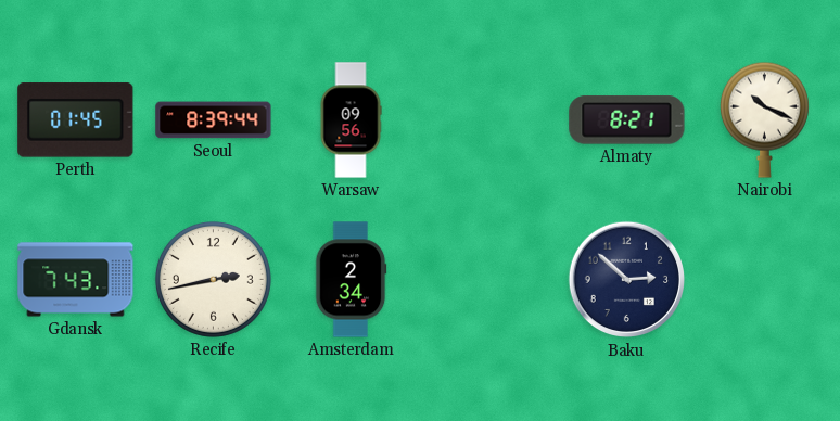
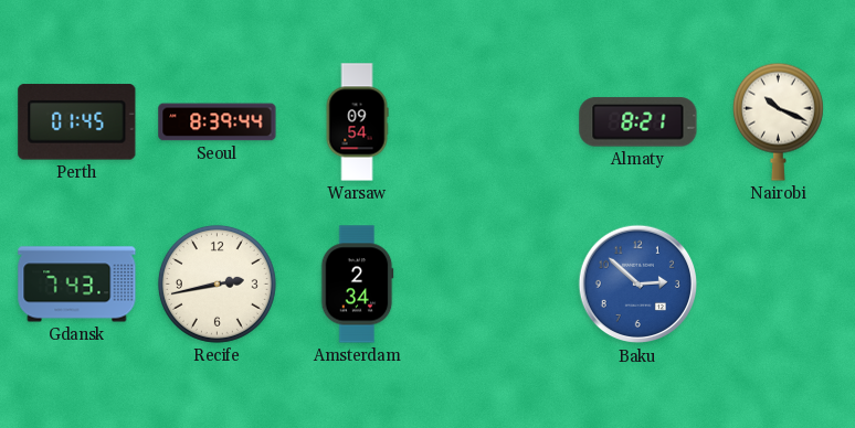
Warsaw: 09:56 -> 09:54
Baku dial: navy -> blue
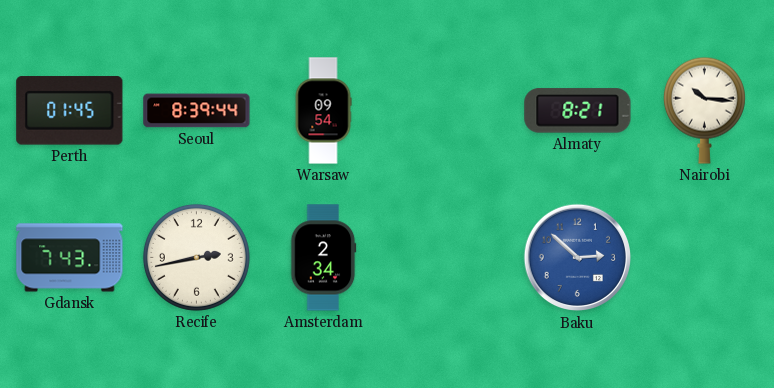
Nairobi: 10:19 -> 10:16
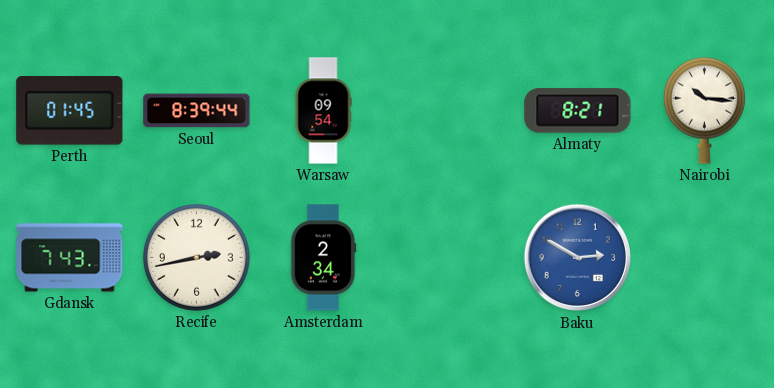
Baku: 2:52 -> 2:50
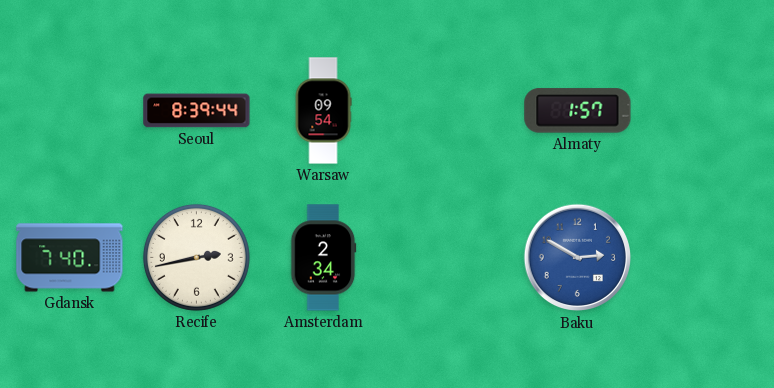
Perth: 01:45 -> none
Almaty: 8:21 -> 1:57
Nairobi: 10:16 -> none
Gdansk: 7:43 -> 7:40
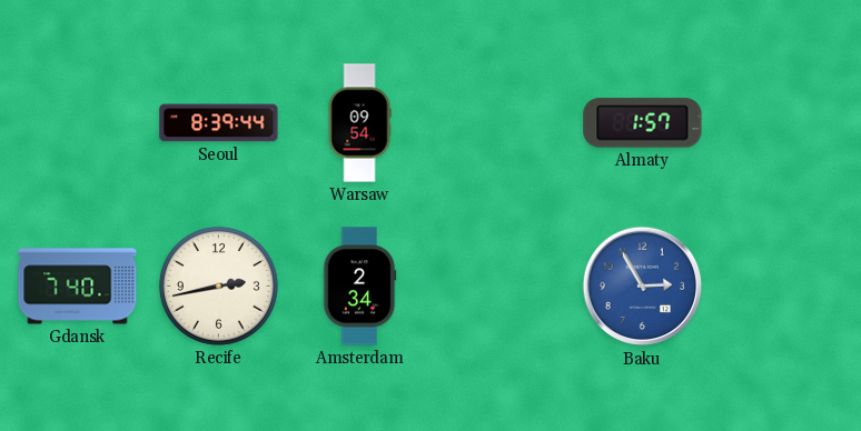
Baku: 2:50 -> 2:55
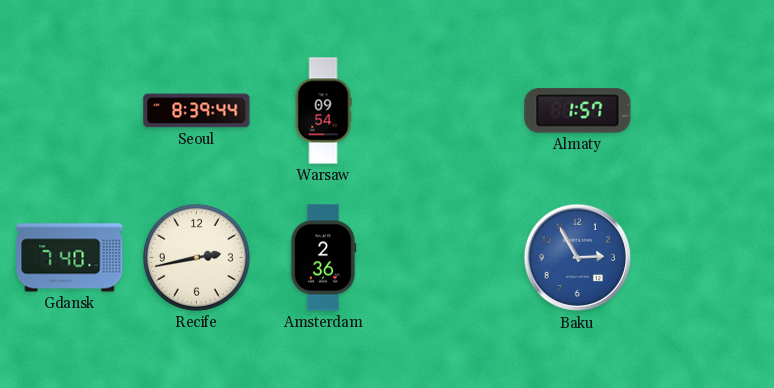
Amsterdam: 2:34 -> 2:36
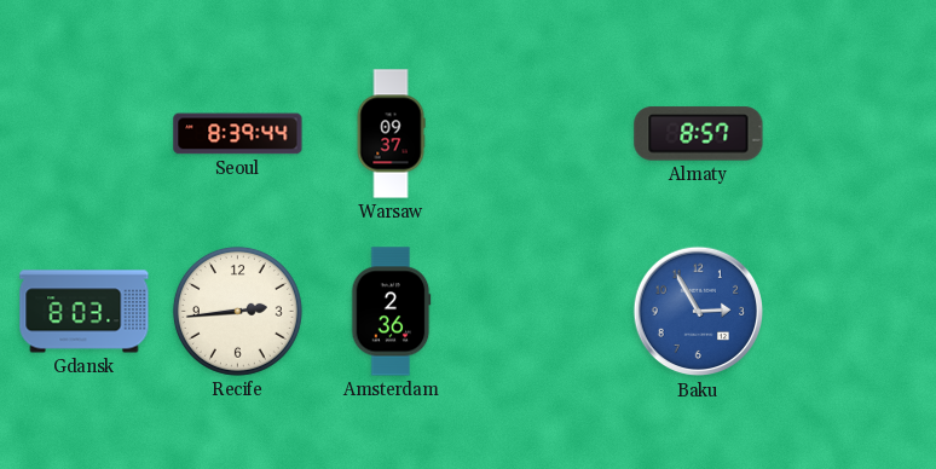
Warsaw: 09:54 -> 09:37
Almaty: 1:57 -> 8:57
Gdansk: 7:40 -> 8:03
Recife: 2:43 -> 2:44
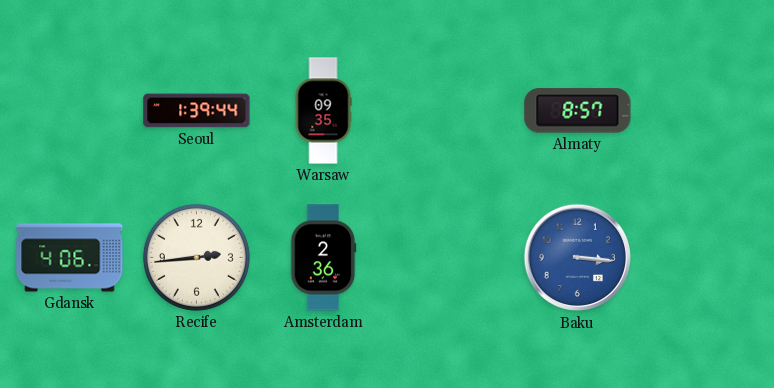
Seoul: 8:39 -> 1:39
Warsaw: 09:37 -> 09:35
Gdansk: 8:03 -> 4:06
Baku: 2:55 -> 3:16
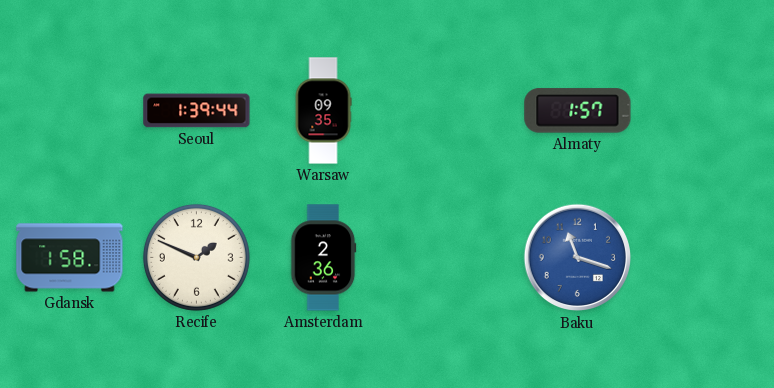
Almaty: 8:57 -> 1:57
Gdansk: 4:06 -> 1:58
Recife: 2:44 -> 1:49
Baku: 3:16 -> 11:18
